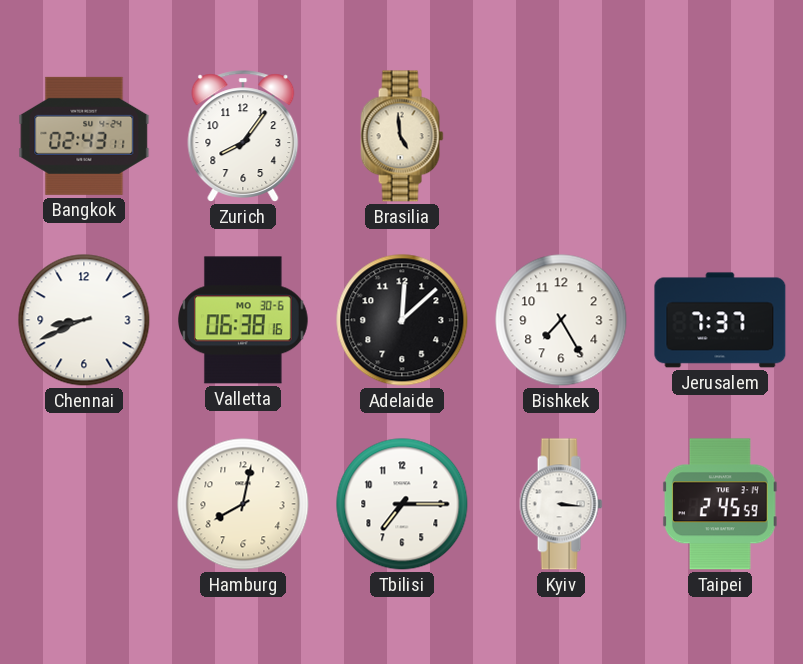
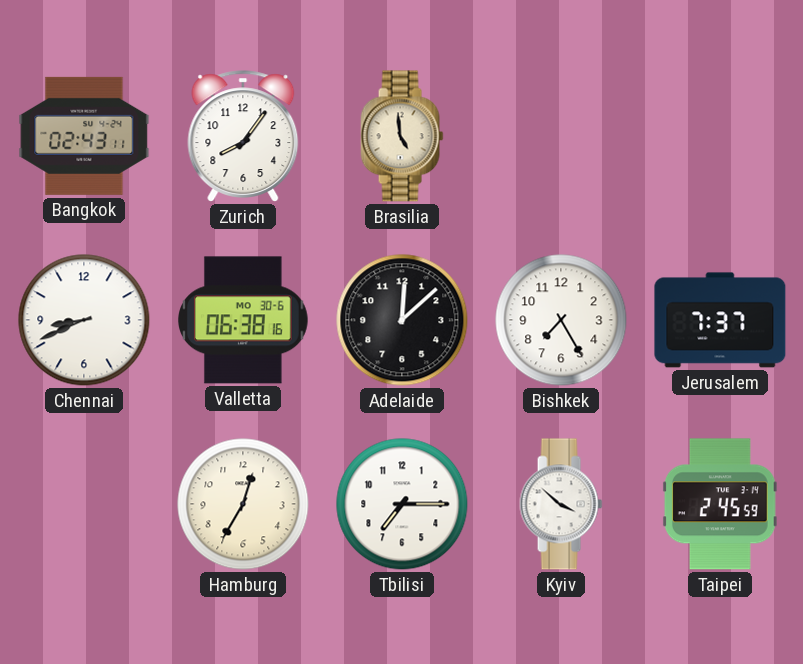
Hamburg: 8:02 -> 12:35
Kyiv: 3:16 -> 3:52
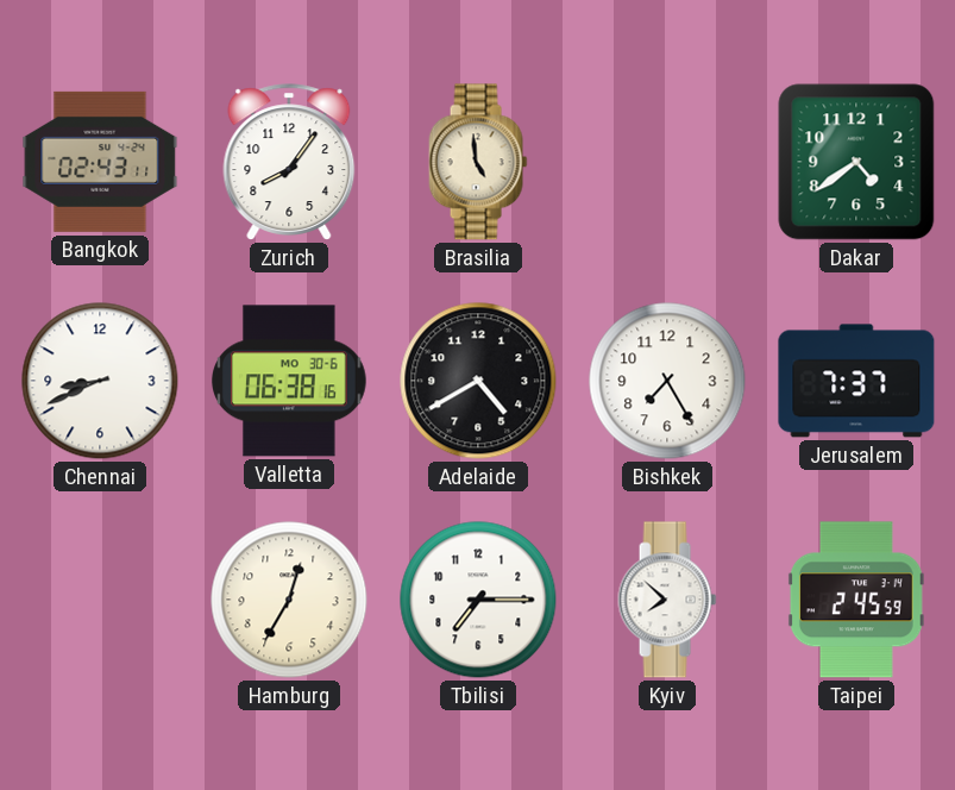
Dakar: none -> 4:39
Adelaide: 12:08 -> 4:40
Kyiv: 3:52 -> 7:52
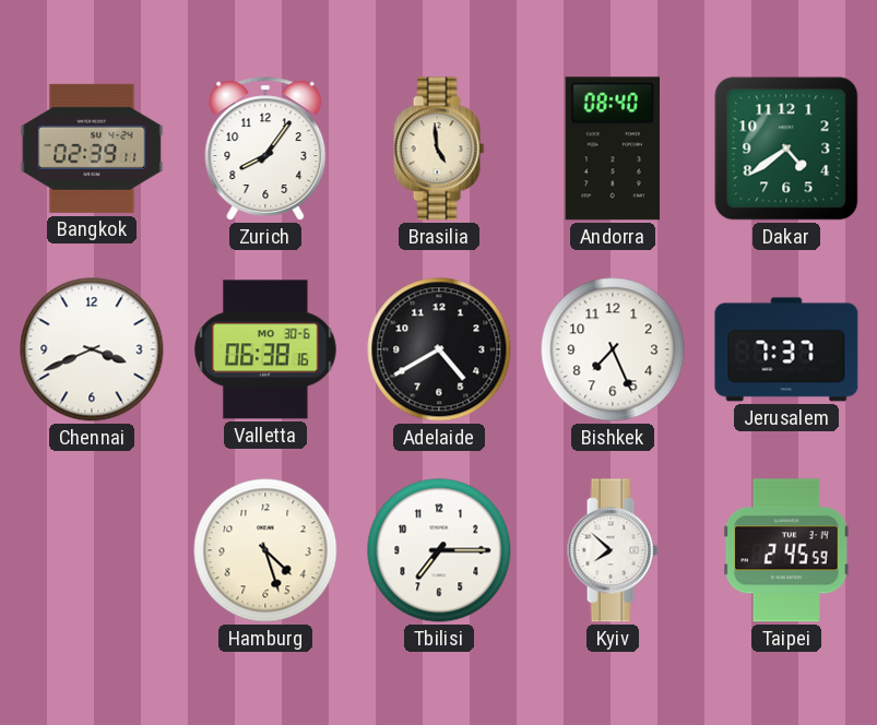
Bangkok: 02:43 -> 02:39
Andorra: none -> 08:40
Chennai: 8:41 -> 3:41
Bishkek: 7:25 -> 7:26
Hamburg: 12:35 -> 4:27
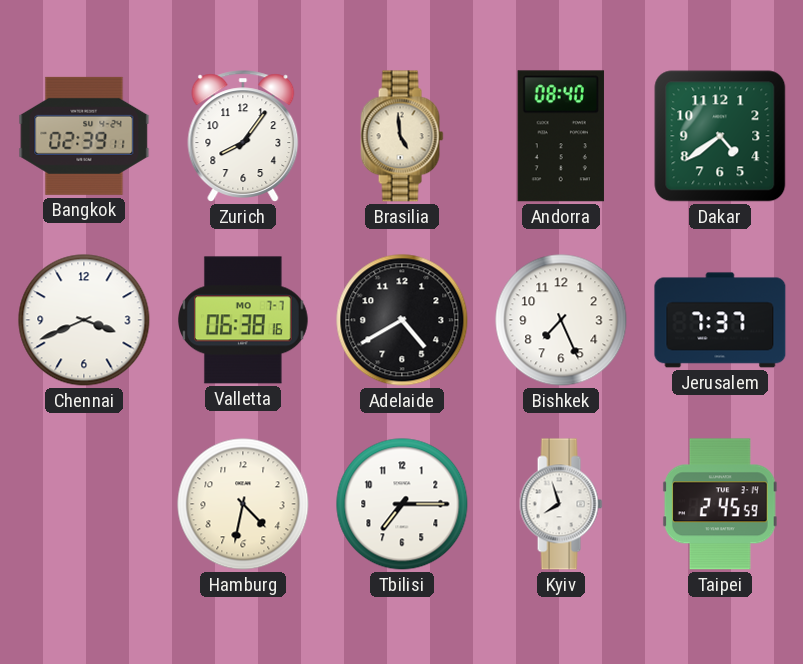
Valletta date: MO 30-6 -> MO 7-7
Hamburg: 4:27 -> 4:32
Kyiv: 7:52 -> 7:57
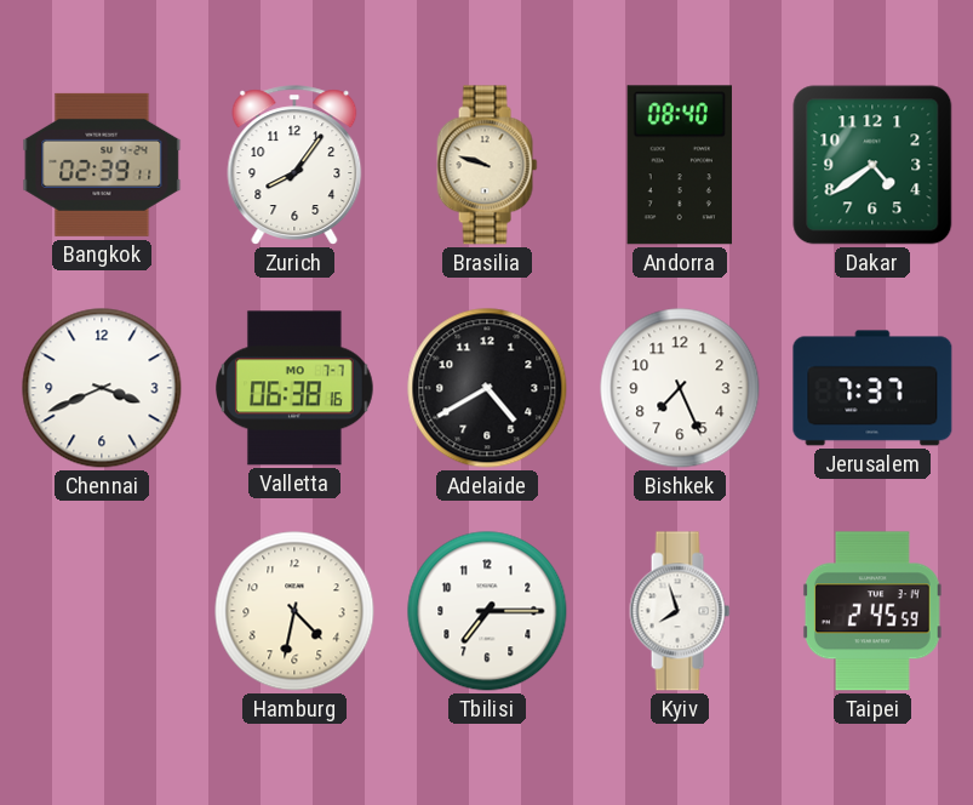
Brasilia: 4:59 -> 9:48
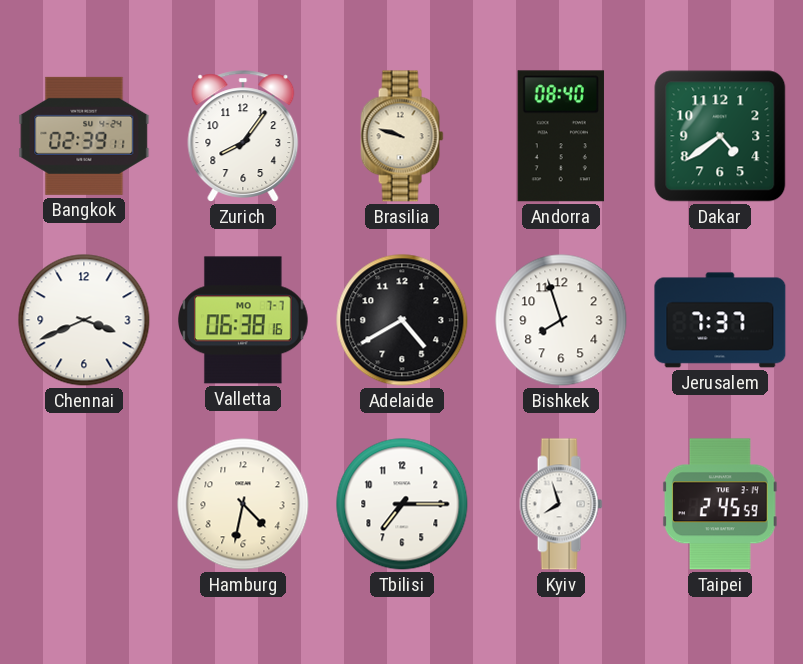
Bishkek: 7:26 -> 7:57
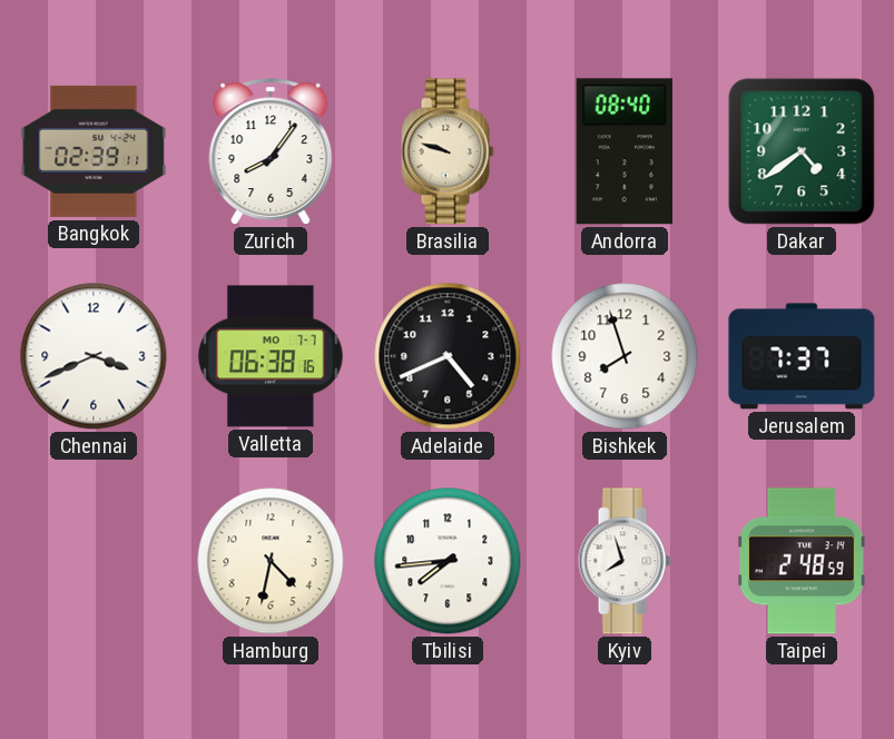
Adelaide: 4:40 -> 4:41
Tbilisi: 7:15 -> 7:44
Taipei: 2:45 -> 2:48
